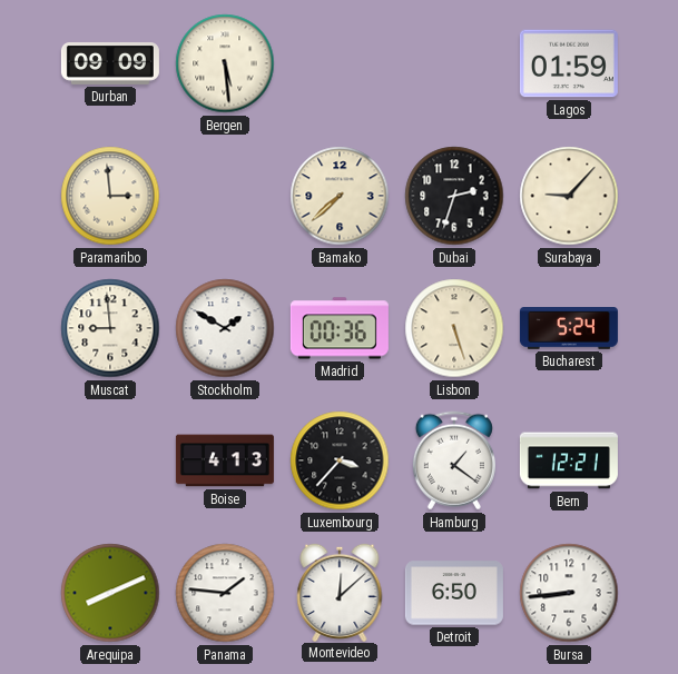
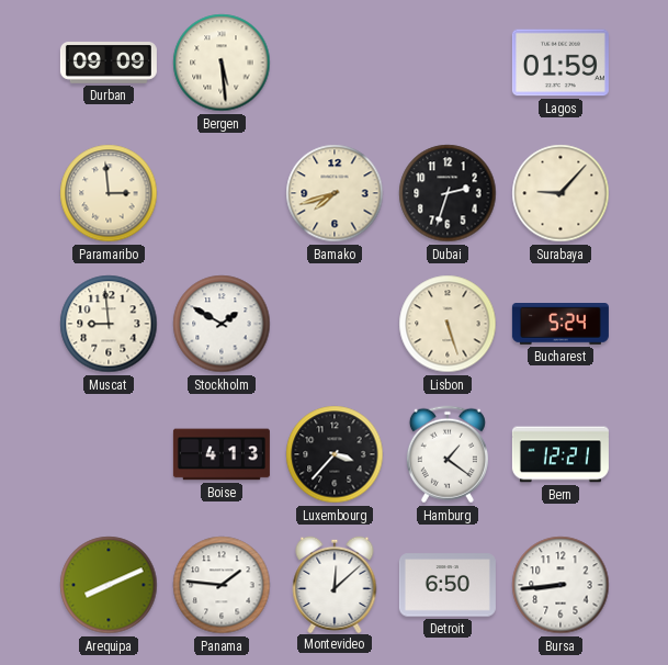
Bamako: 7:38 -> 7:42
Madrid: 00:36 -> none
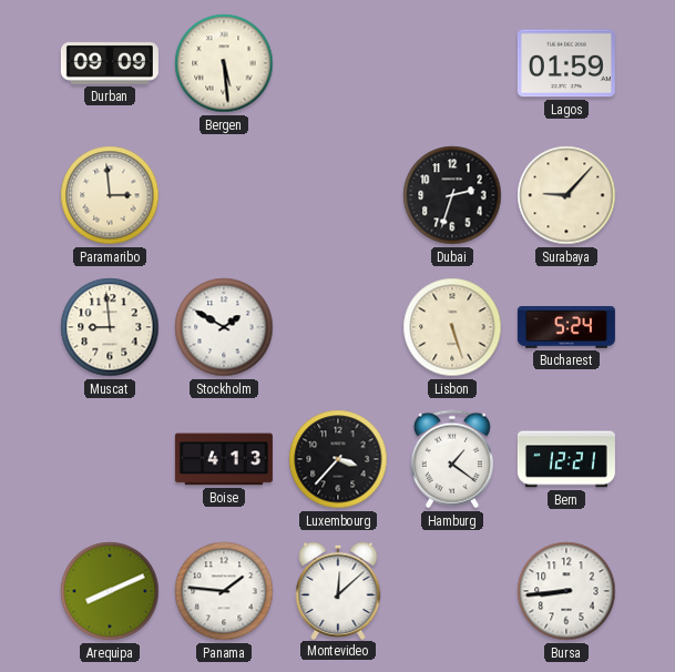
Bamako: 7:42 -> none
Detroit: 6:50 -> none
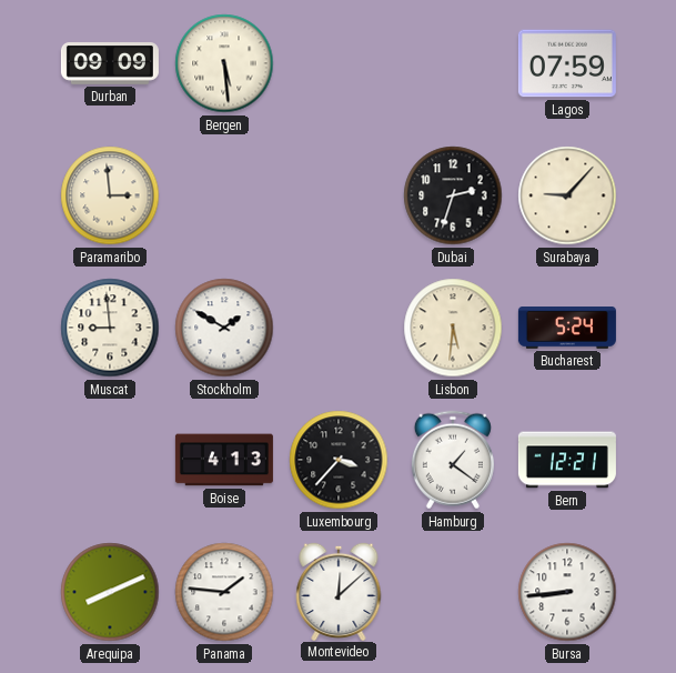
Lagos: 01:59 -> 07:59
Lisbon: 5:27 -> 5:31
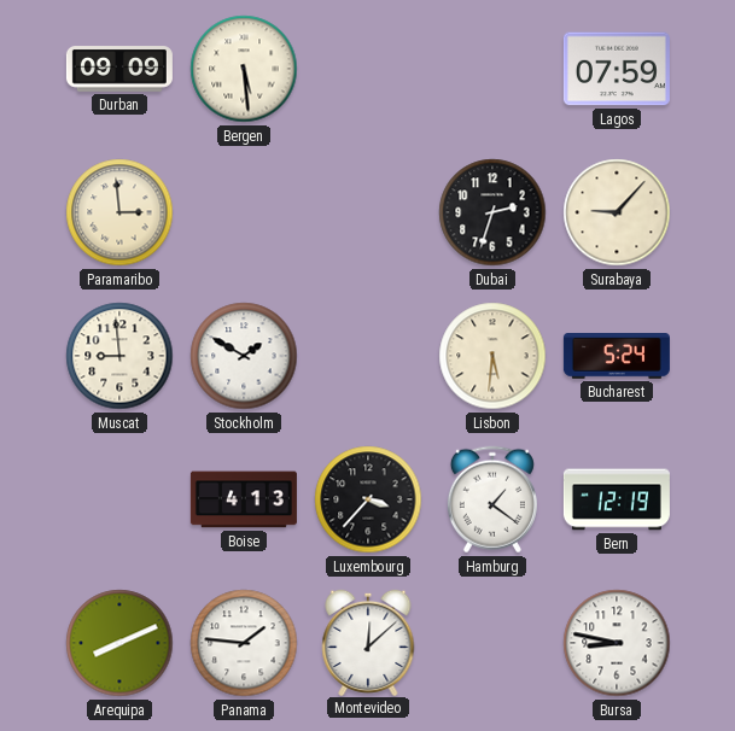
Bern: 12:21 -> 12:19
Bursa: 8:44 -> 8:47
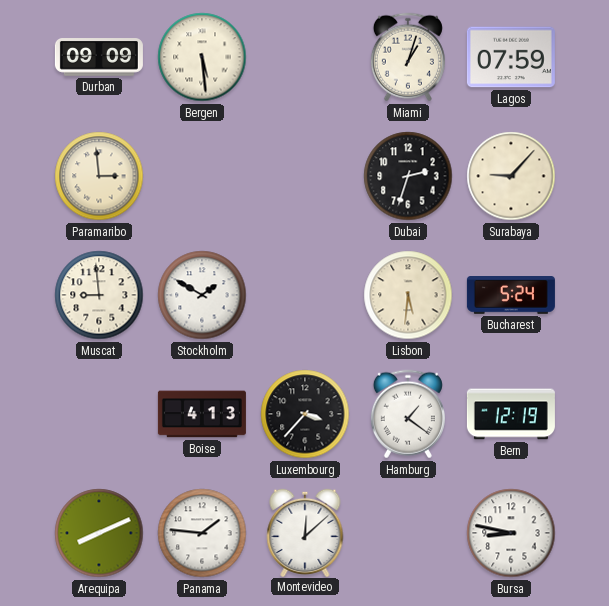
Miami: none -> 1:03
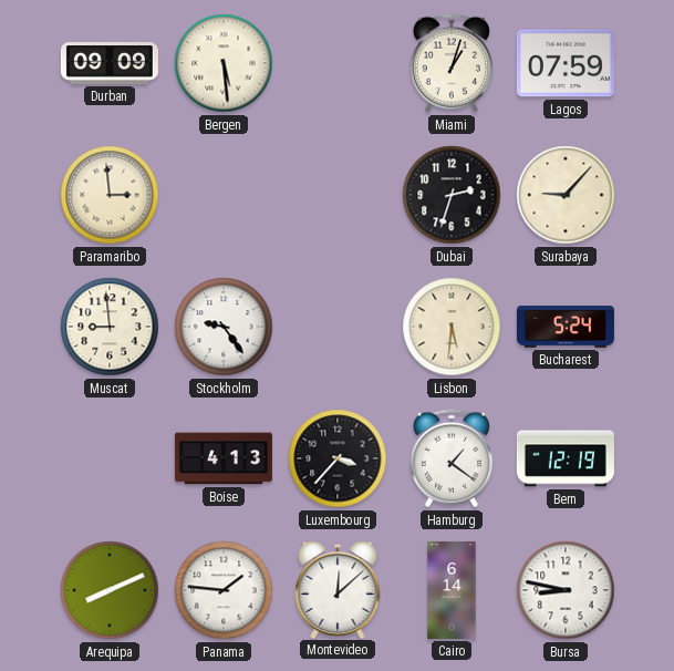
Stockholm: 1:50 -> 9:24
Cairo: none -> 6:14
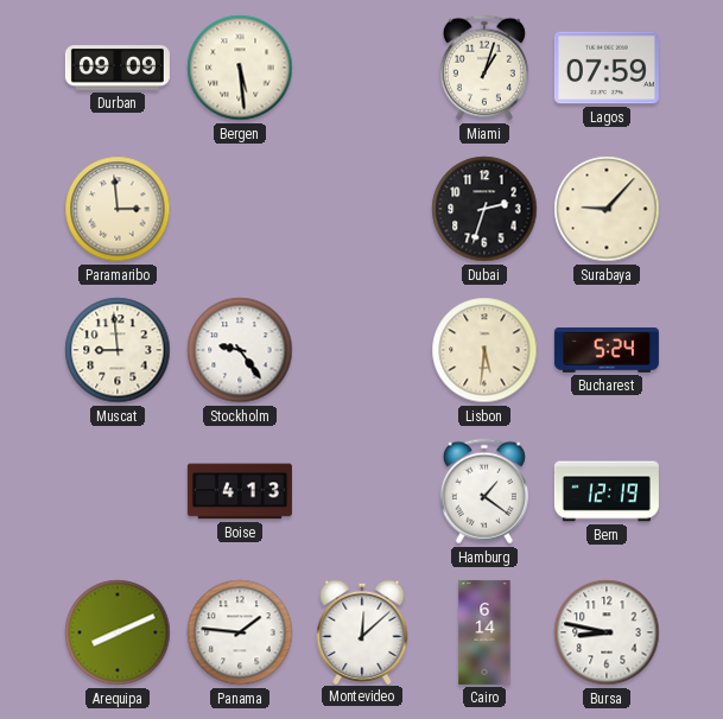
Luxembourg: 3:37 -> none
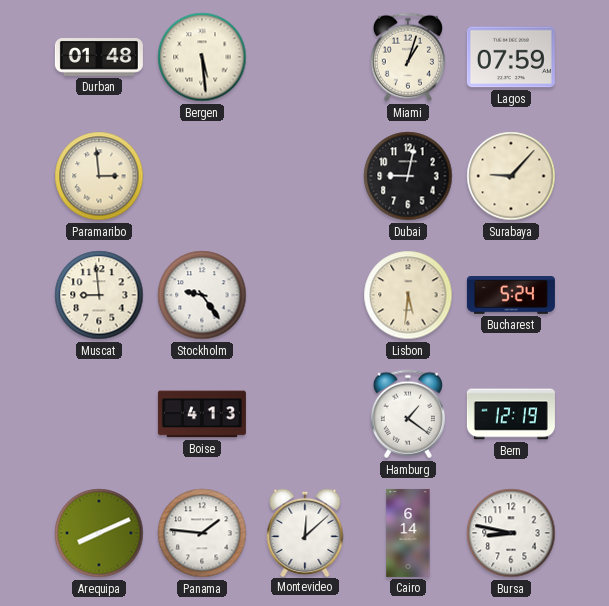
Durban: 09:09 -> 01:48
Dubai: 2:33 -> 9:02
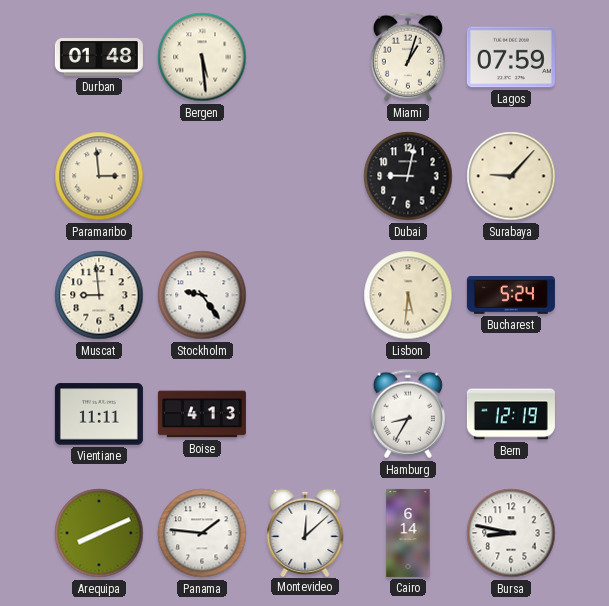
Vientiane: none -> 11:11
Hamburg: 1:21 -> 8:35
